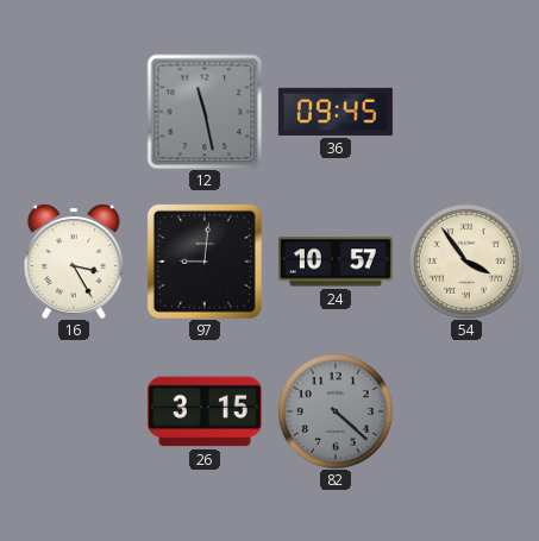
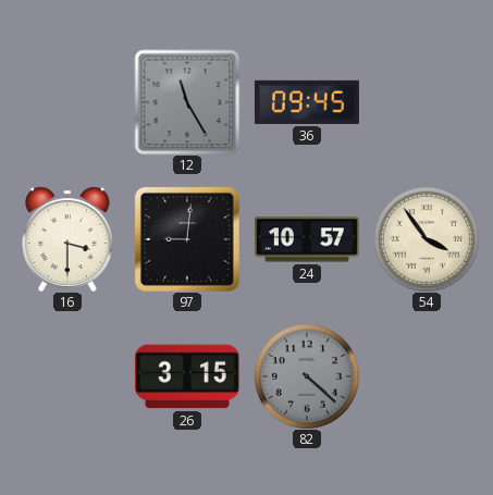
12: 11:28 -> 11:25
16: 3:25 -> 3:30
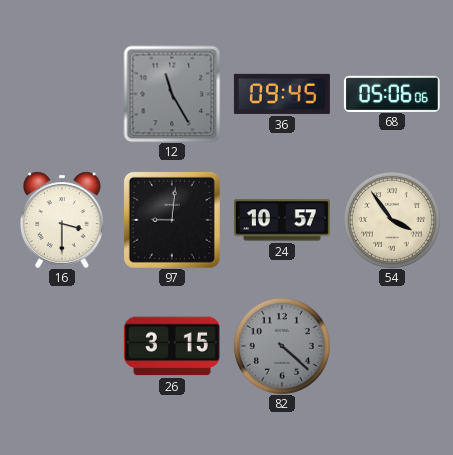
68: none -> 05:06
